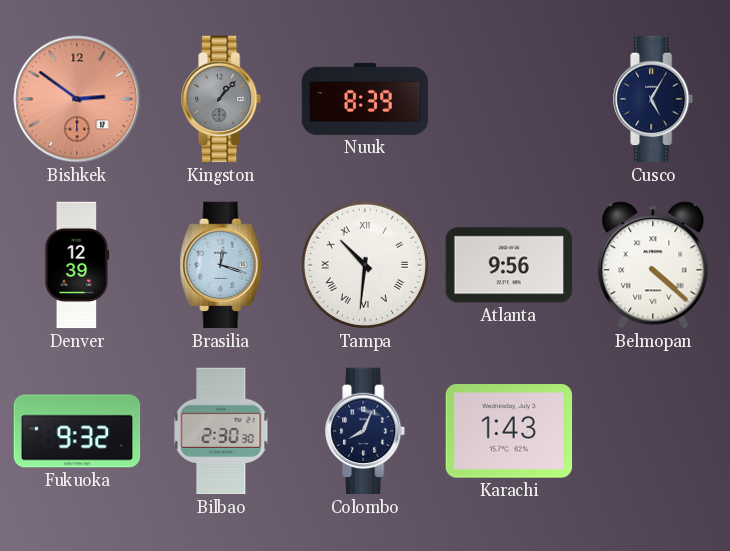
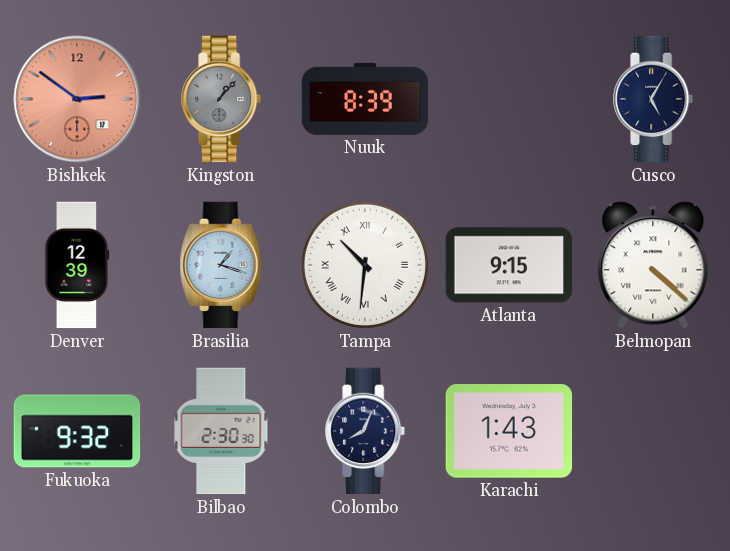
Brasilia: 12:18 -> 1:18
Atlanta: 9:56 -> 9:15
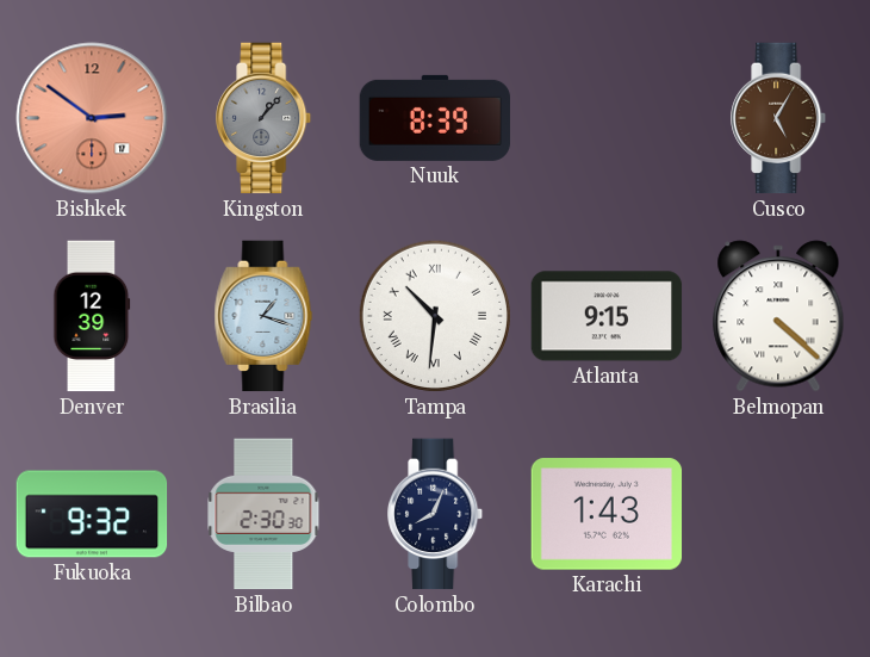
Cusco dial: navy -> brown
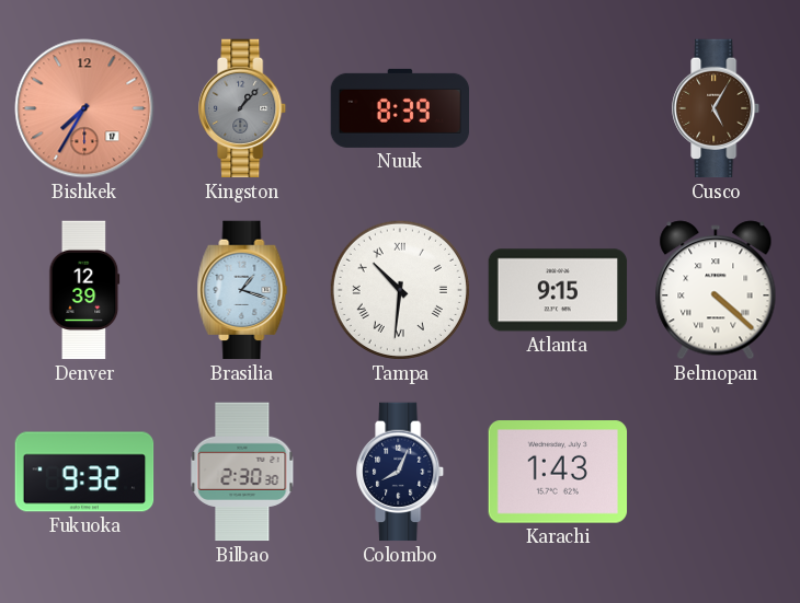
Bishkek: 2:51 -> 7:35
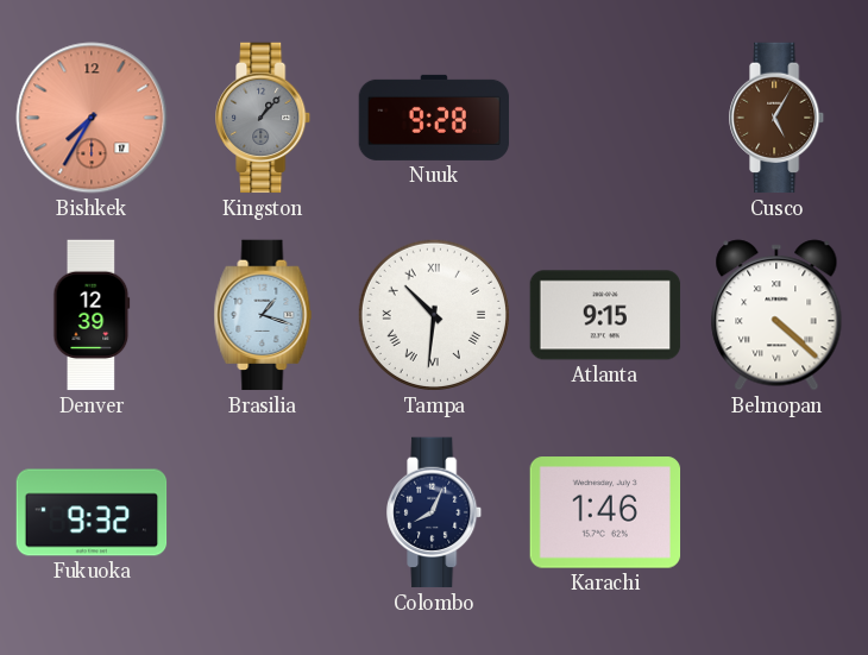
Nuuk: 8:39 -> 9:28
Bilbao: 2:30 -> none
Karachi: 1:43 -> 1:46
